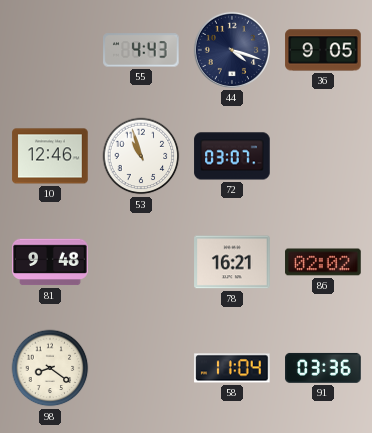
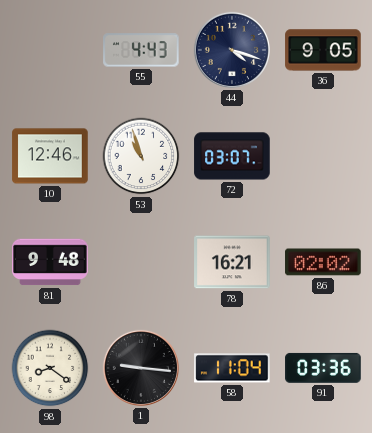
1: none -> 9:16
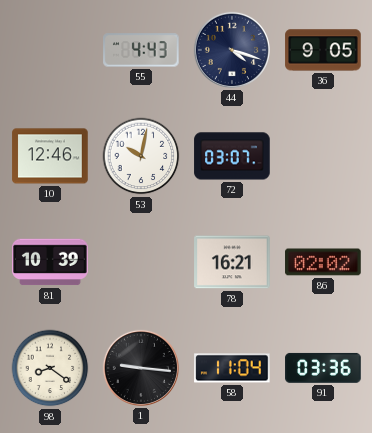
53: 10:57 -> 10:02
81: 9:48 -> 10:39
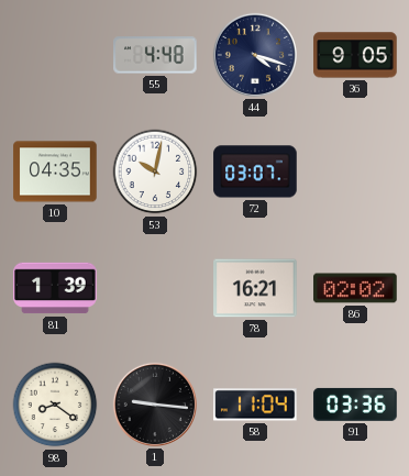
55: 4:43 -> 4:48
10: 12:46 -> 04:35
81: 10:39 -> 1:39
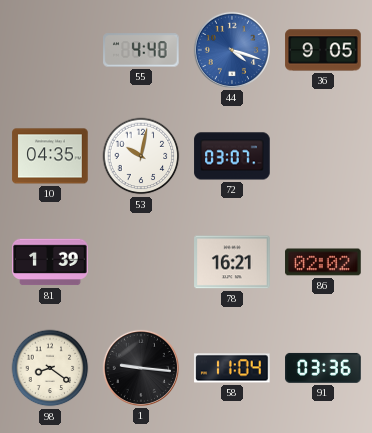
44 dial: navy -> blue
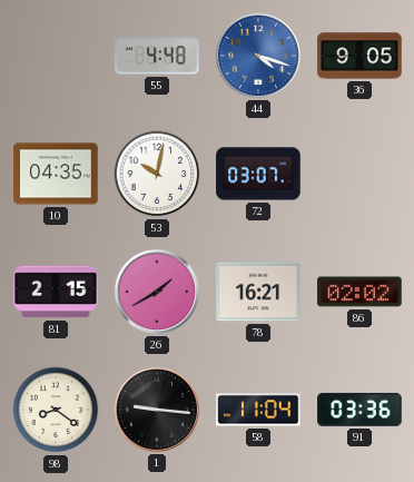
81: 1:39 -> 2:15
26: none -> 1:40
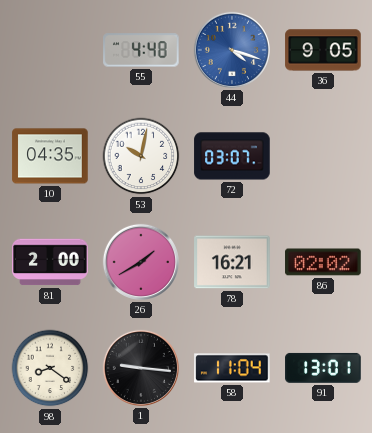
81: 2:15 -> 2:00
91: 03:36 -> 13:01
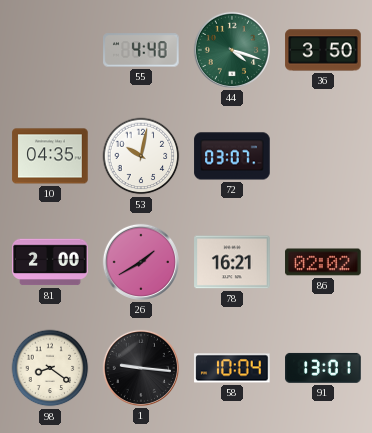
44 dial: blue -> green
36: 9:05 -> 3:50
58: 11:04 -> 10:04
